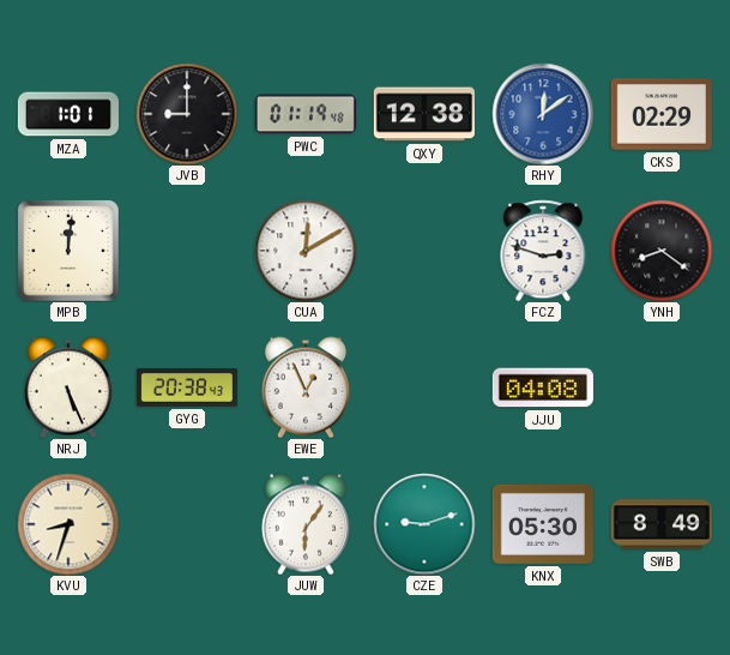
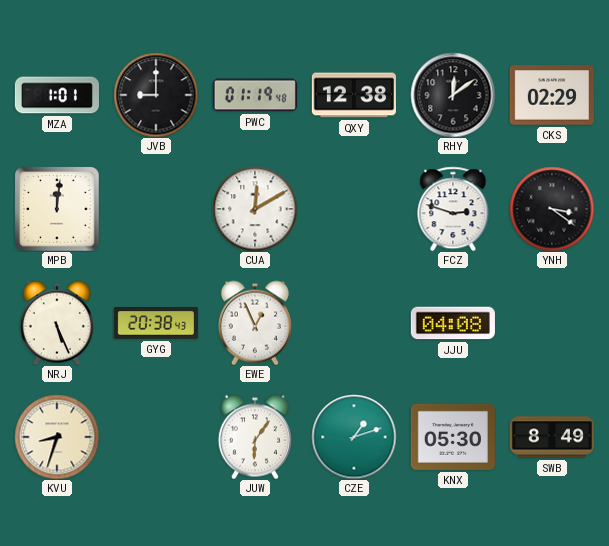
RHY dial: blue -> black
YNH: 8:21 -> 3:21
CZE: 9:12 -> 1:12
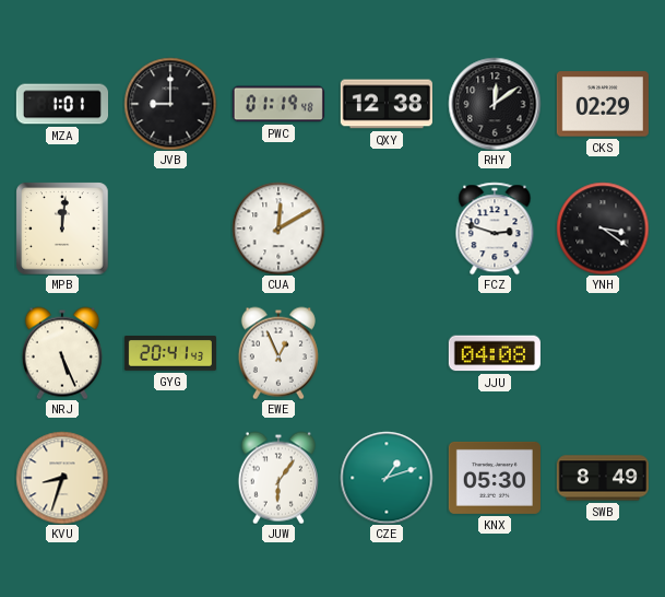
GYG: 20:38 -> 20:41
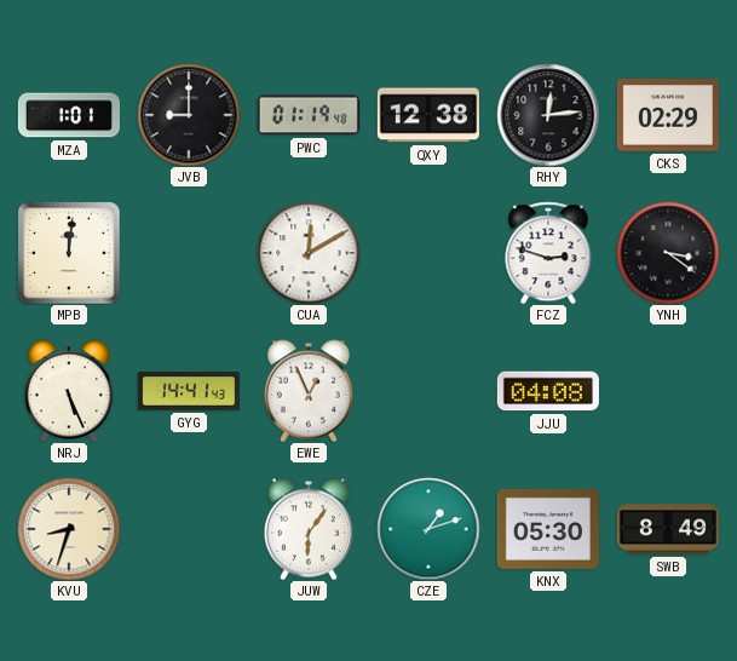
RHY: 12:09 -> 12:14
GYG: 20:41 -> 14:41
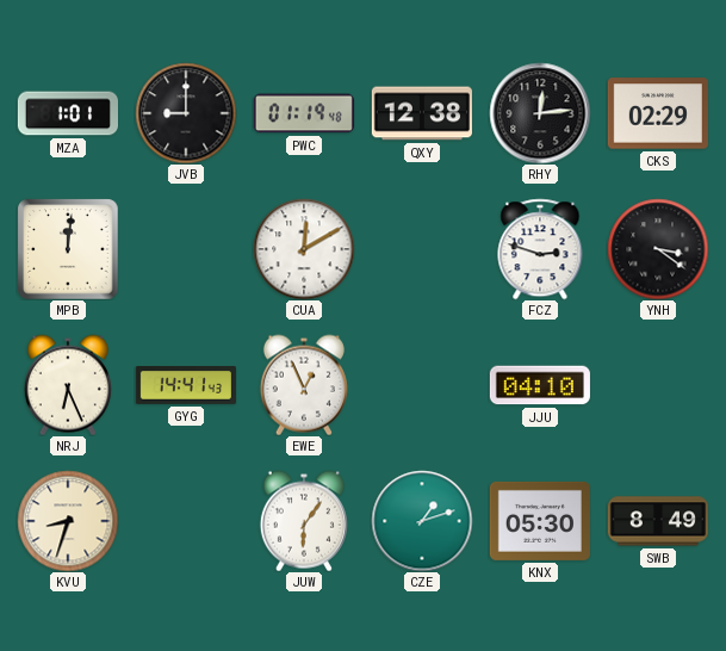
NRJ: 5:26 -> 6:26
JJU: 04:08 -> 04:10
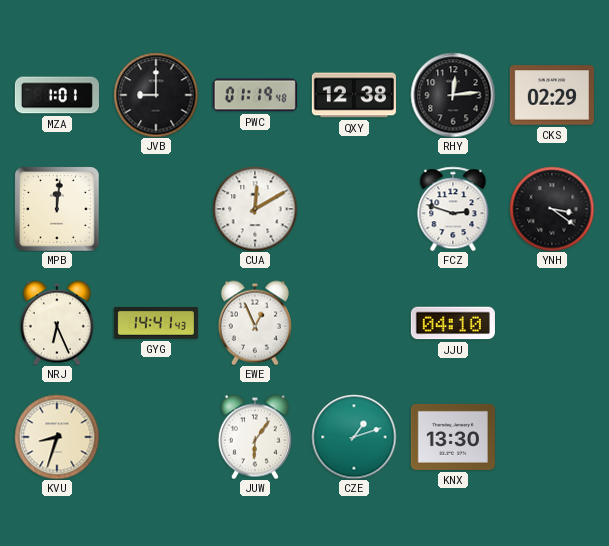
KNX: 05:30 -> 13:30
SWB: 8:49 -> none
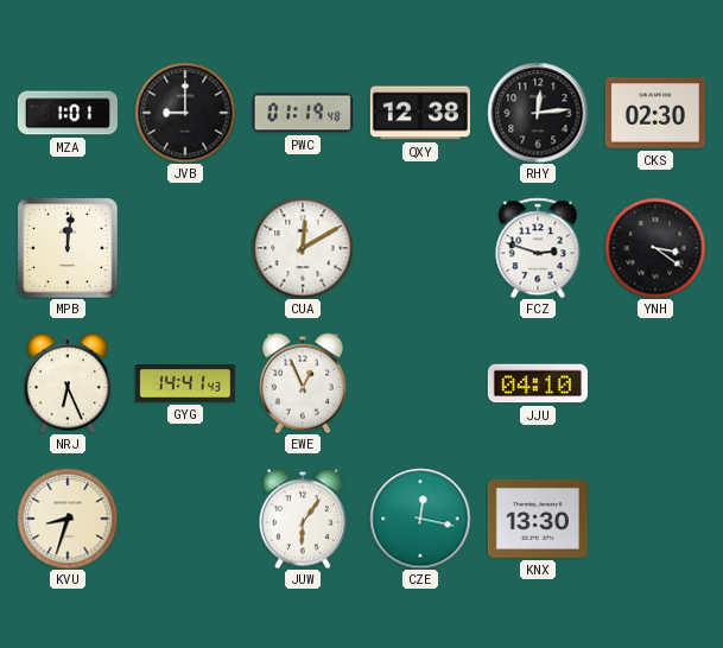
CKS: 02:29 -> 02:30
CZE: 1:12 -> 12:17
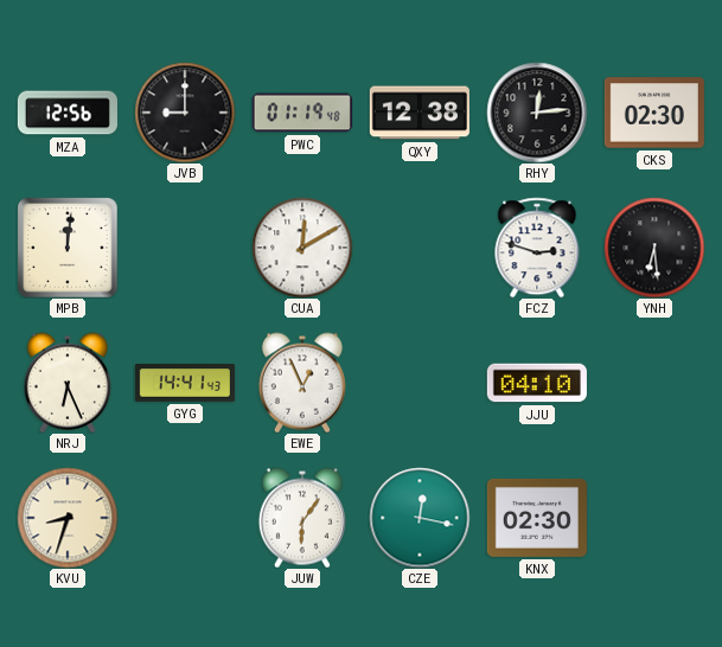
MZA: 1:01 -> 12:56
YNH: 3:21 -> 6:29
KNX: 13:30 -> 02:30
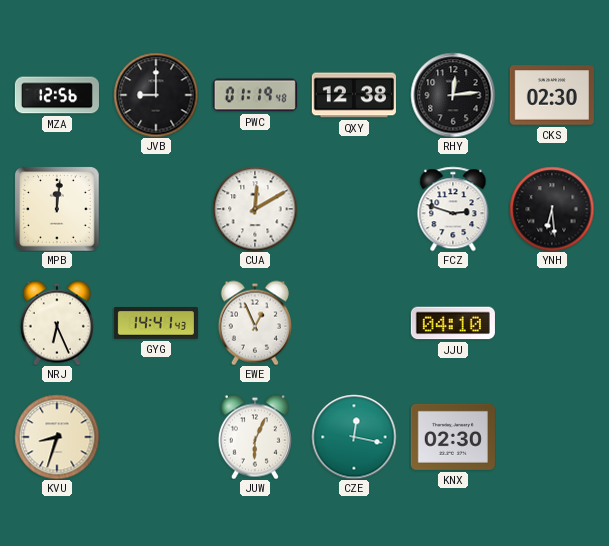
JUW: 6:06 -> 6:04
